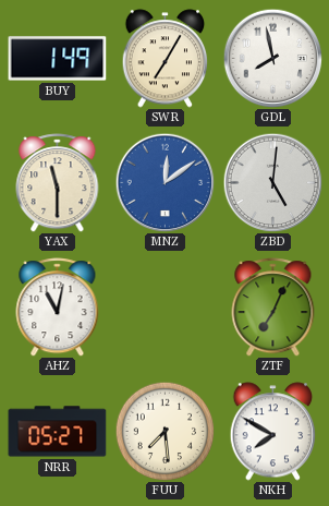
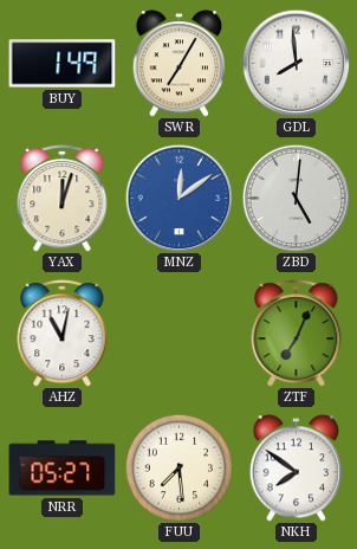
GDL: 7:58 -> 7:59
YAX: 11:30 -> 12:03
NKH: 7:50 -> 7:51
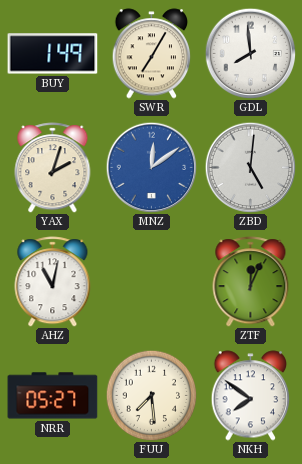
YAX: 12:03 -> 2:03
ZTF: 7:04 -> 12:04
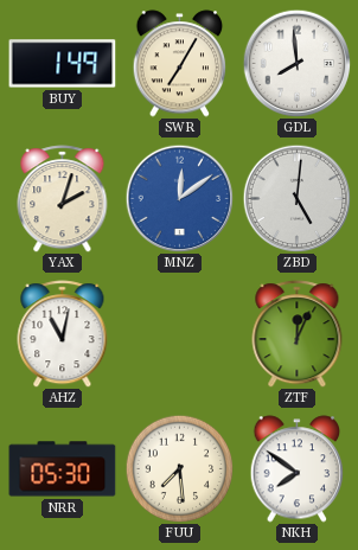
NRR: 05:27 -> 05:30
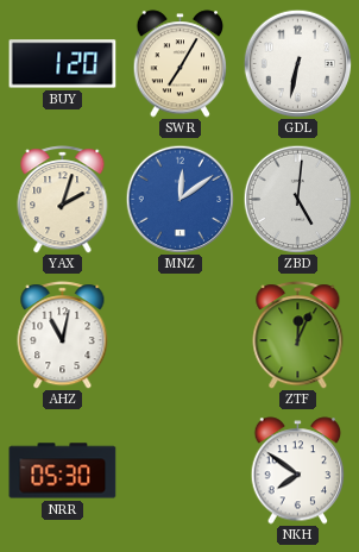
BUY: 1:49 -> 1:20
GDL: 7:59 -> 6:32
FUU: 7:29 -> none
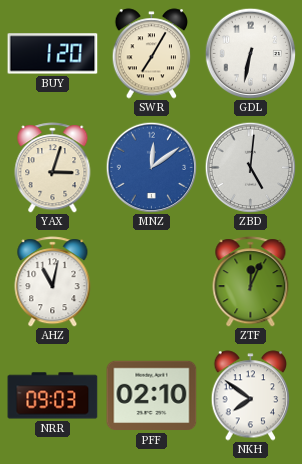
YAX: 2:03 -> 3:03
NRR: 05:30 -> 09:03
PFF: none -> 02:10
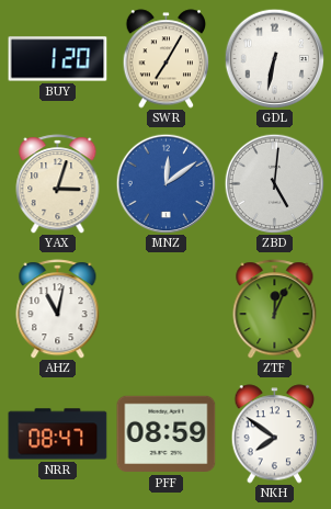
NRR: 09:03 -> 08:47
PFF: 02:10 -> 08:59
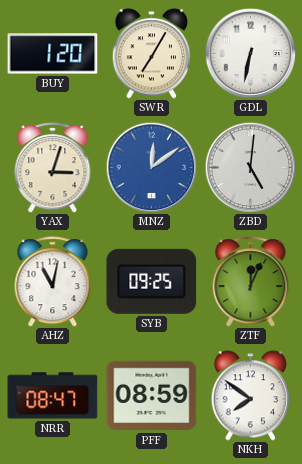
SYB: none -> 09:25
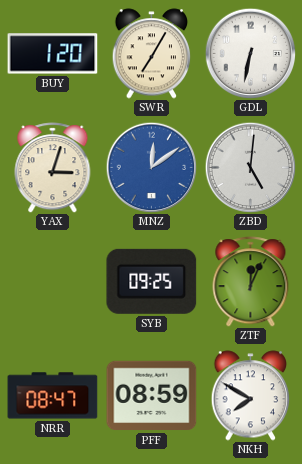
AHZ: 11:02 -> none
NKH: 7:51 -> 7:50
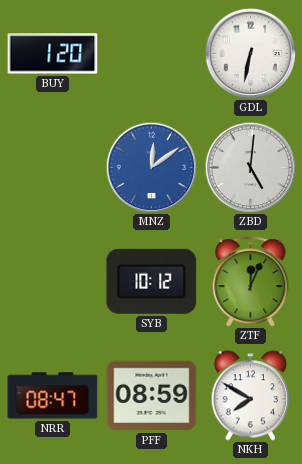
SWR: 7:05 -> none
YAX: 3:03 -> none
SYB: 09:25 -> 10:12
